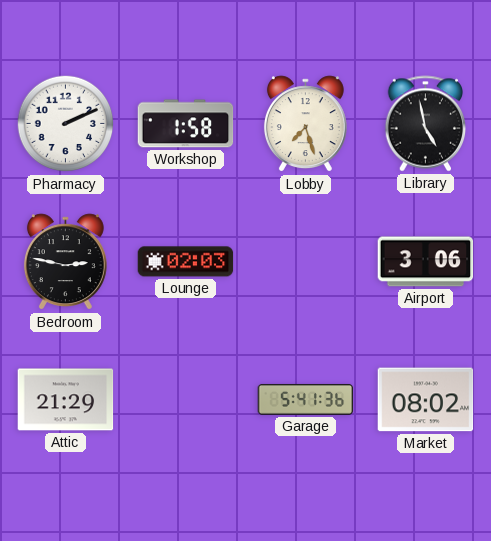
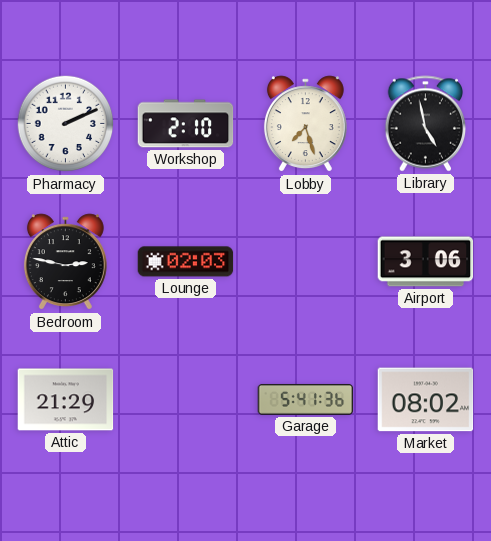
Workshop: 1:58 -> 2:10
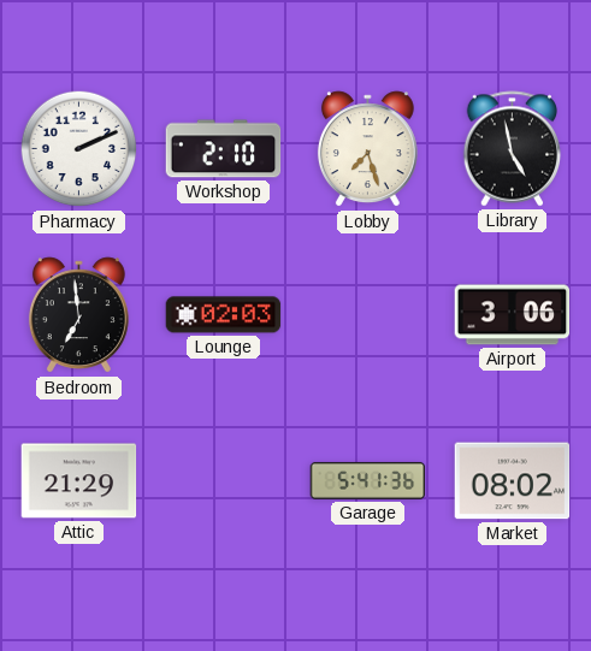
Bedroom: 2:47 -> 6:59
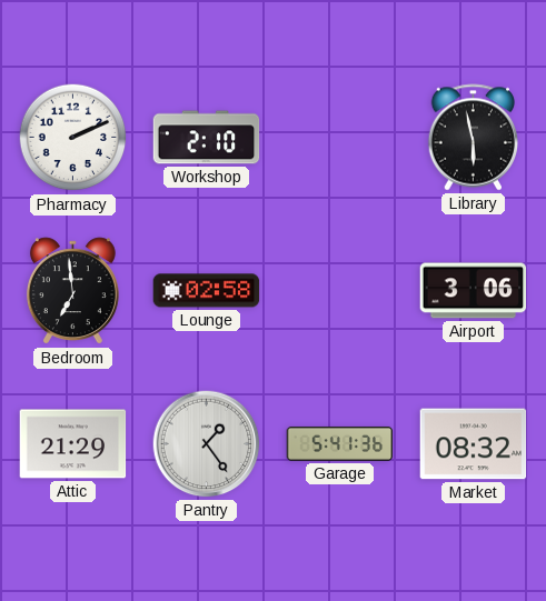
Lobby: 7:27 -> none
Library: 4:58 -> 5:58
Lounge: 02:03 -> 02:58
Pantry: none -> 1:24
Market: 08:02 -> 08:32
